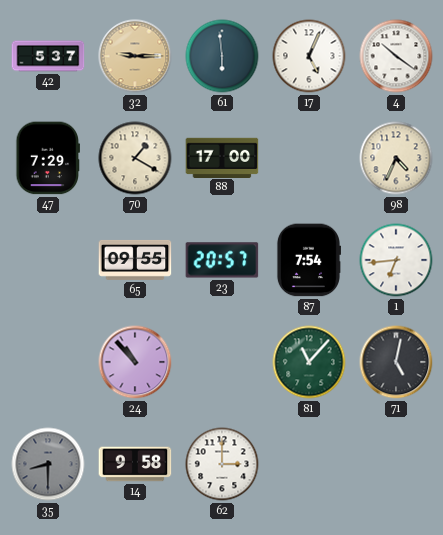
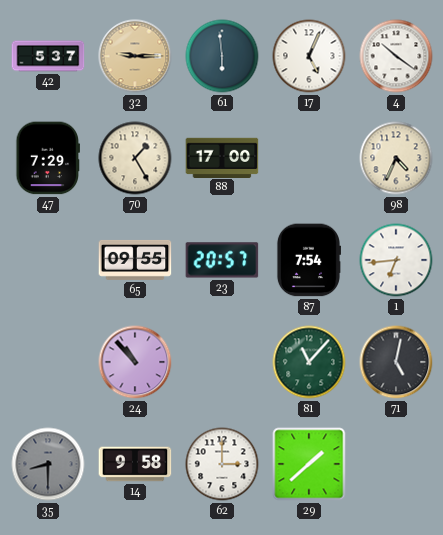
70: 1:20 -> 1:25
29: none -> 1:38
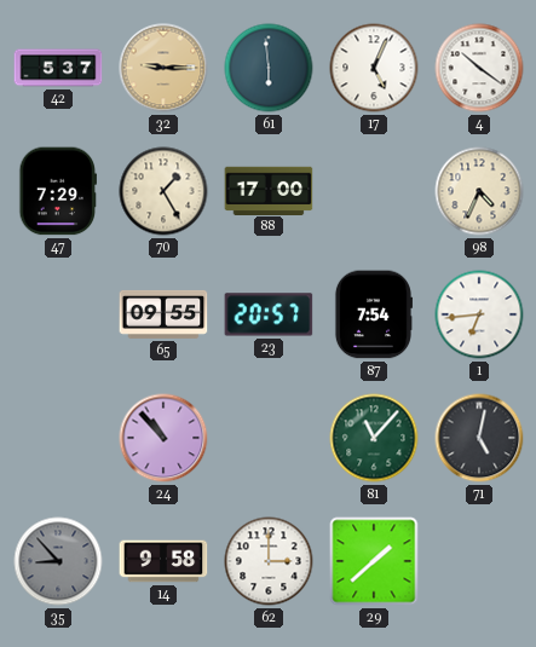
35: 8:30 -> 8:53
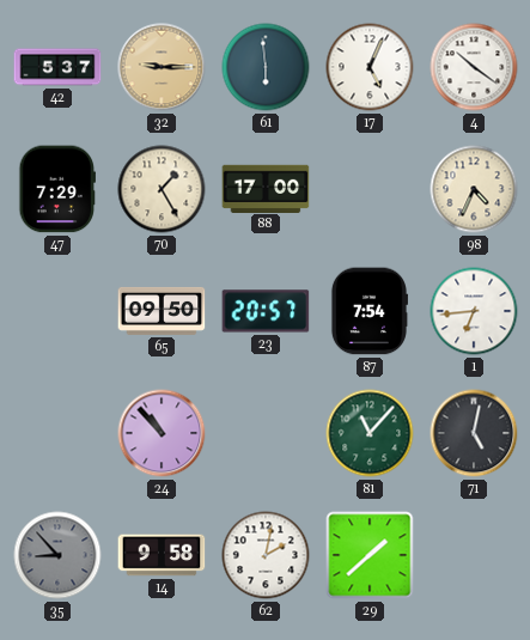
65: 09:55 -> 09:50
62: 3:00 -> 2:02
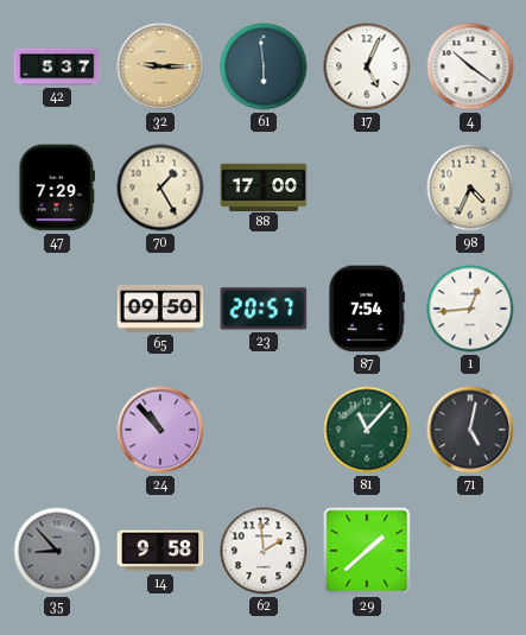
1: 6:44 -> 12:44
62: 2:02 -> 1:59
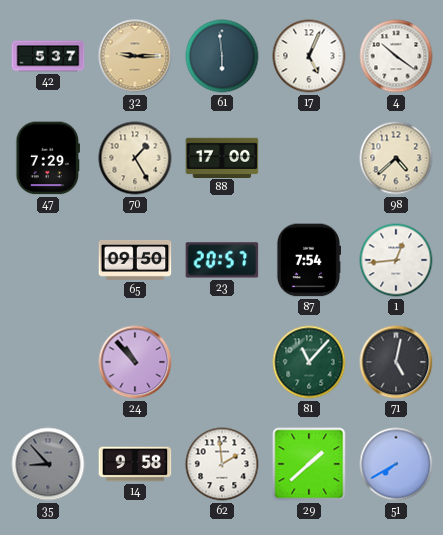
98: 4:34 -> 4:38
51: none -> 7:40
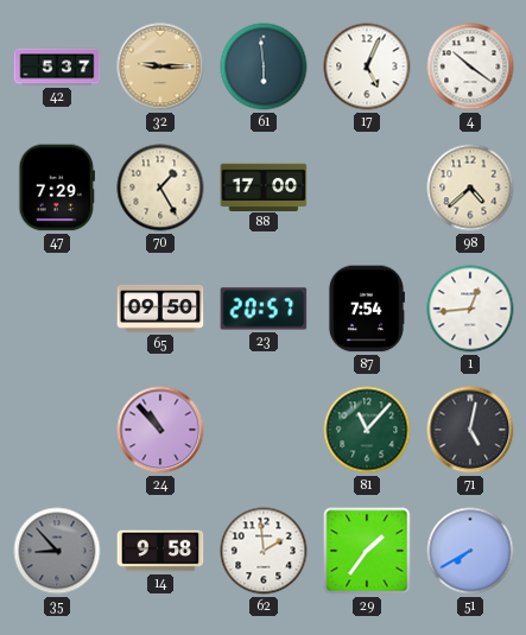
29: 1:38 -> 1:36
